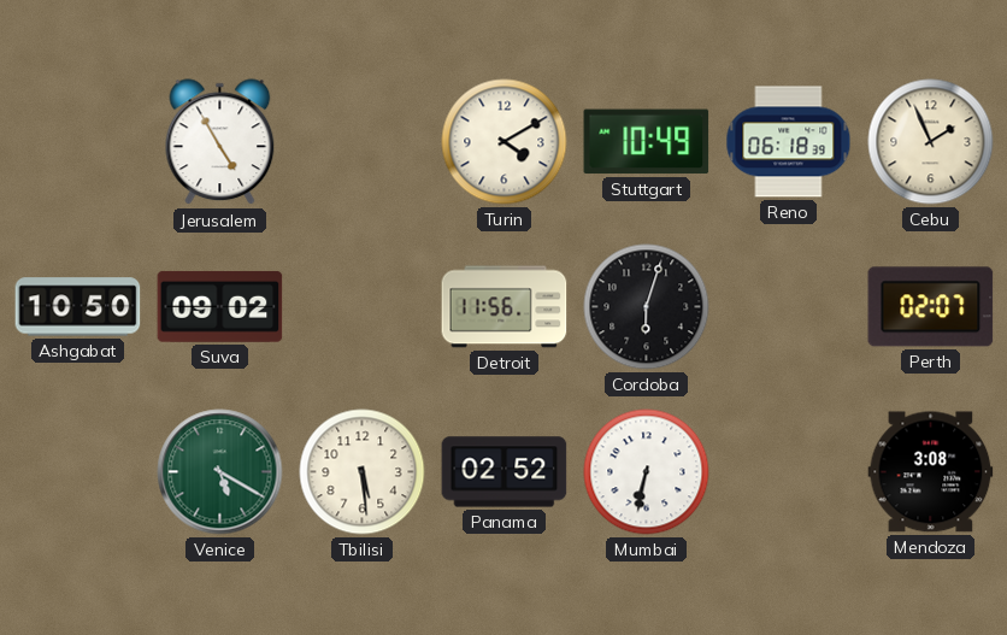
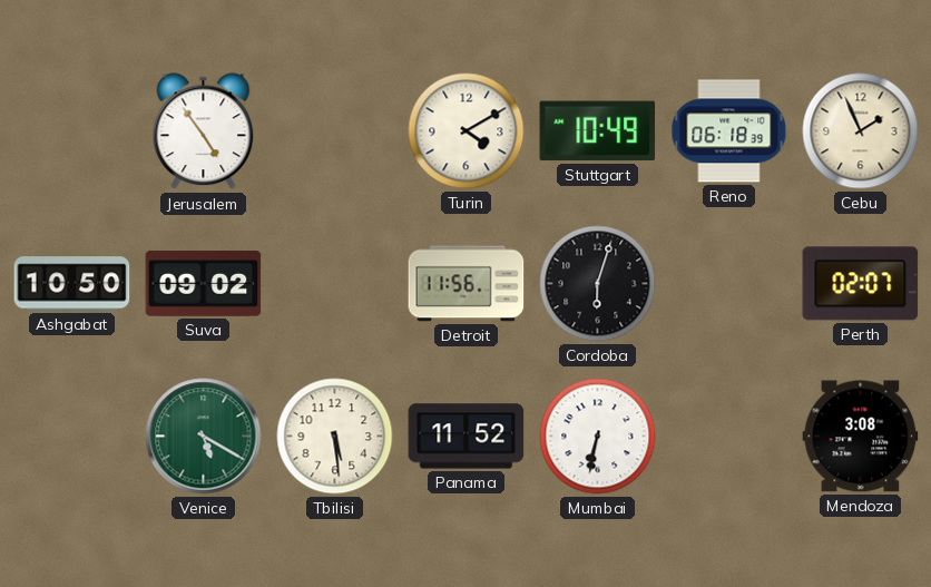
Jerusalem: 4:55 -> 4:54
Panama: 02:52 -> 11:52
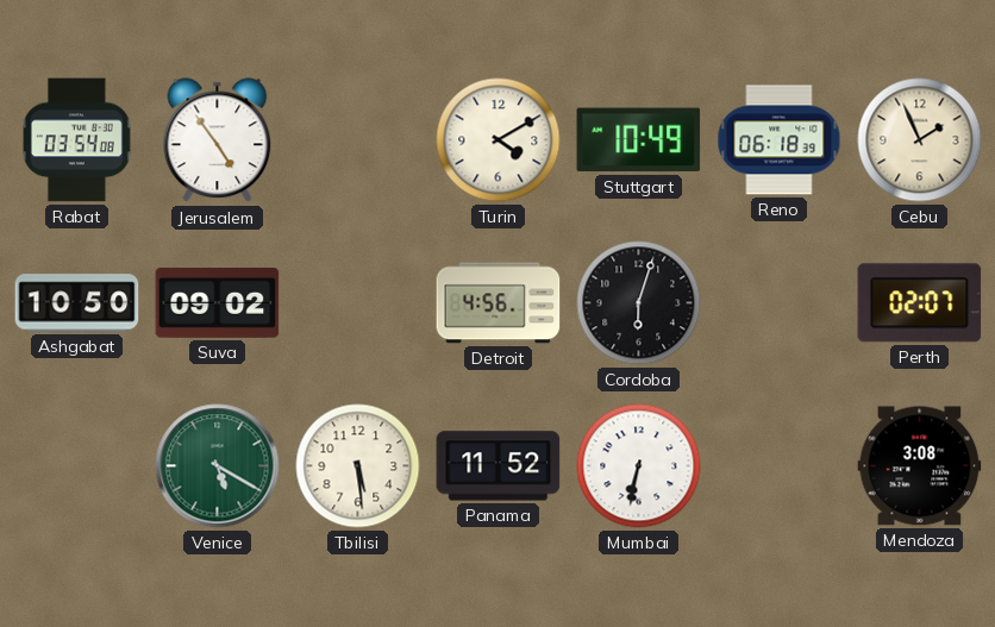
Rabat: none -> 03:54
Detroit: 11:56 -> 4:56
